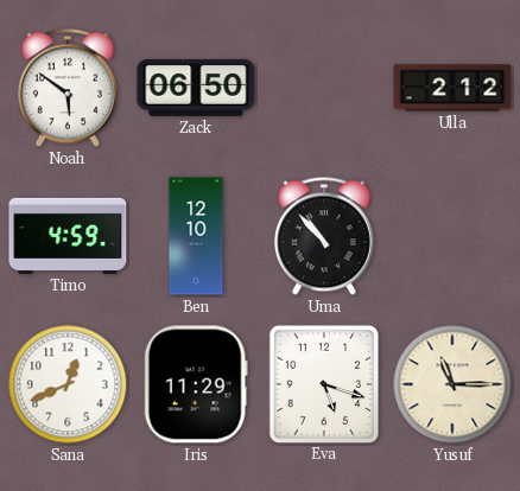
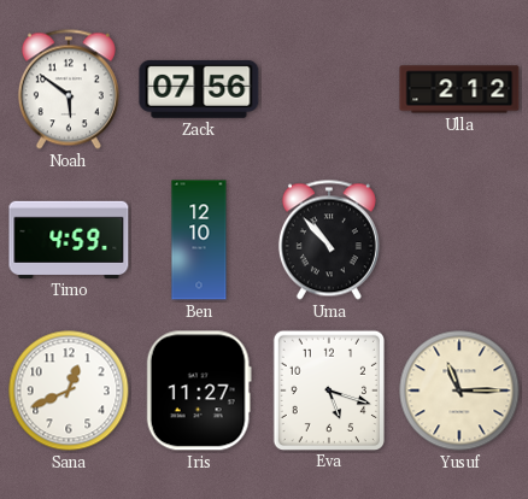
Zack: 06:50 -> 07:56
Iris: 11:29 -> 11:27
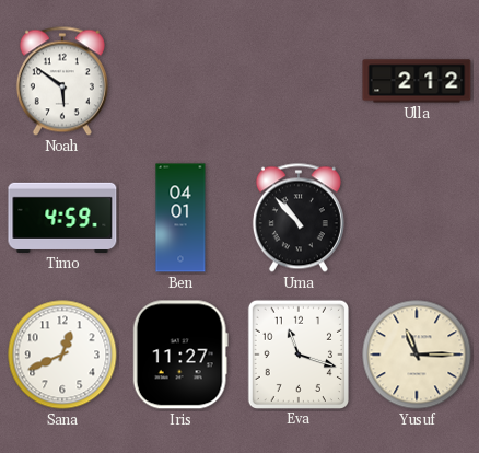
Zack: 07:56 -> none
Ben: 12:10 -> 04:01
Eva: 5:18 -> 11:18
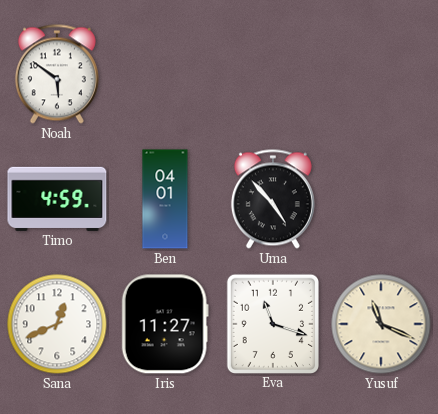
Ulla: 2:12 -> none
Uma: 10:53 -> 4:53
Yusuf: 11:15 -> 11:19
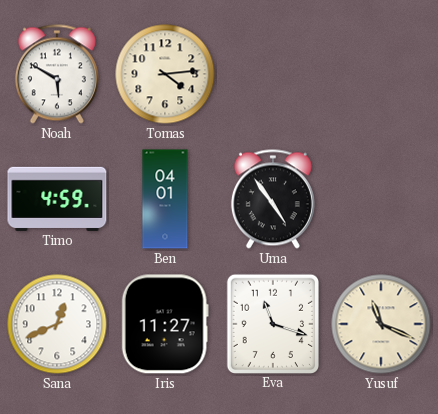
Noah: 5:51 -> 5:50
Tomas: none -> 4:14
Uma: 4:53 -> 4:54
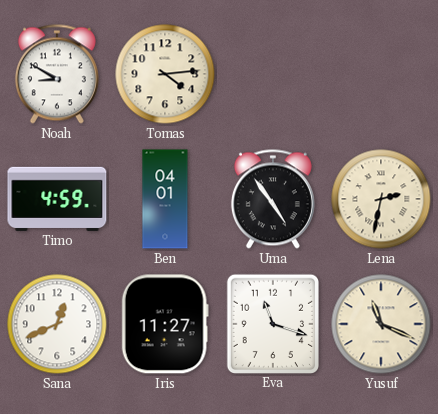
Noah: 5:50 -> 8:50
Lena: none -> 2:32
